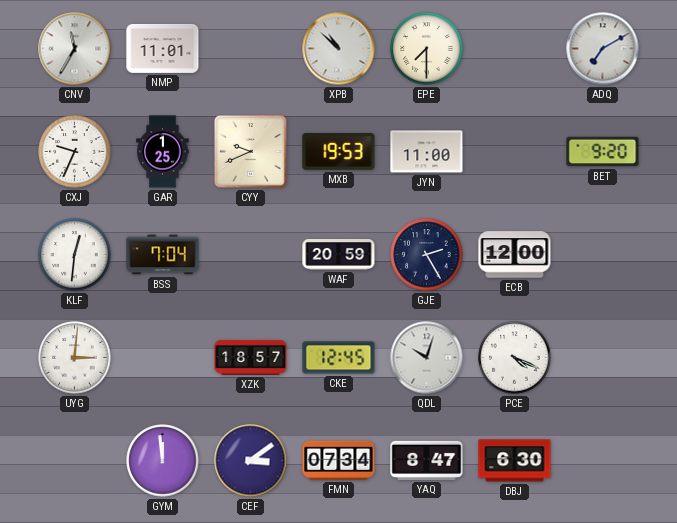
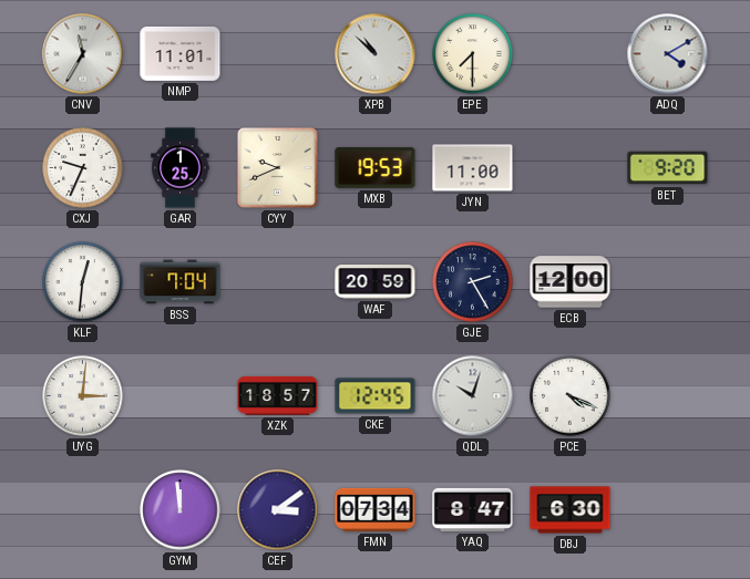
ADQ: 7:10 -> 4:10
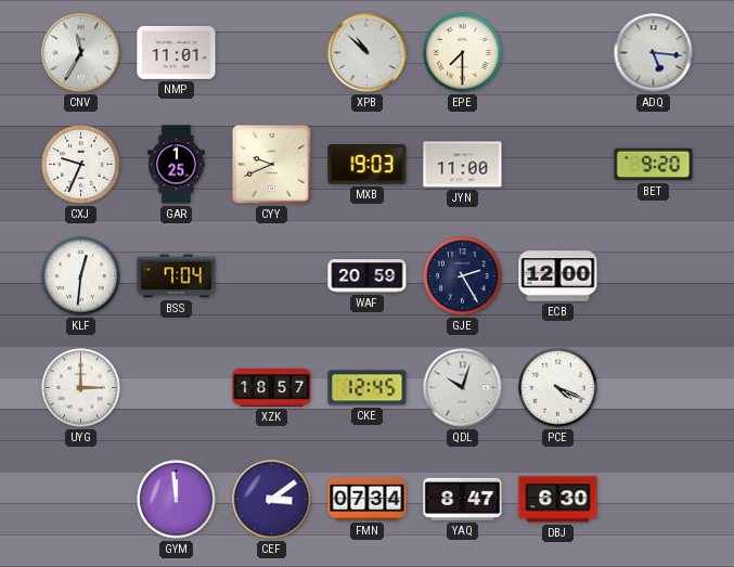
ADQ: 4:10 -> 5:16
MXB: 19:53 -> 19:03
UYG: 3:01 -> 3:00
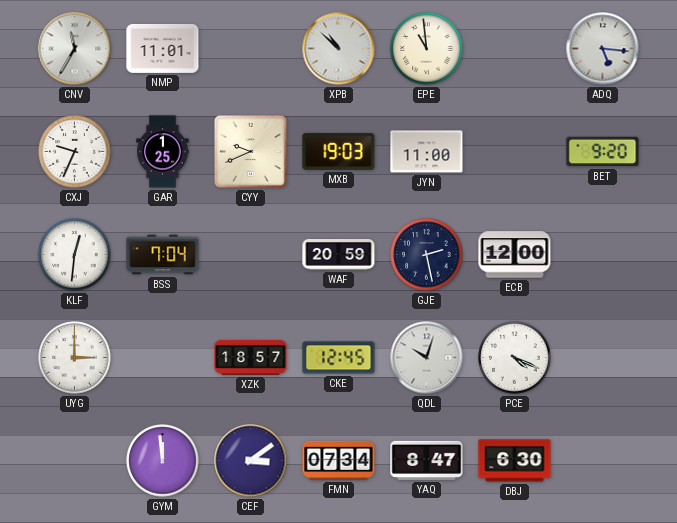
EPE: 7:30 -> 10:59
GJE: 2:25 -> 2:28
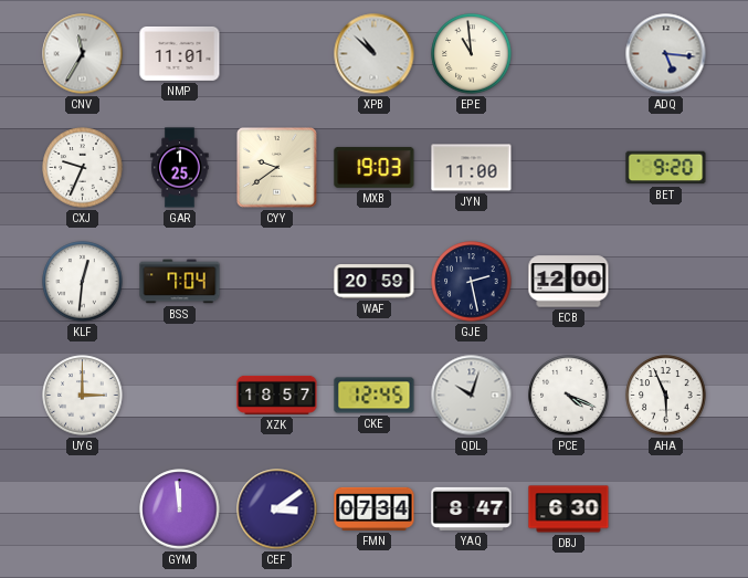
CYY: 9:41 -> 9:39
AHA: none -> 5:56
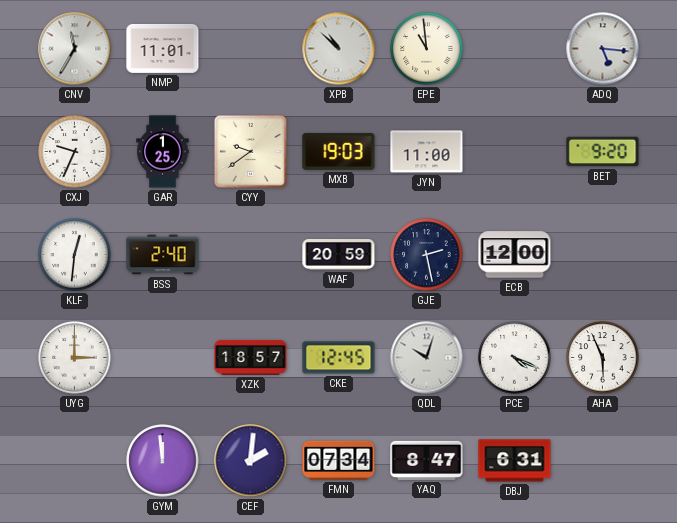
BSS: 7:04 -> 2:40
CEF: 3:09 -> 2:01
DBJ: 6:30 -> 6:31
